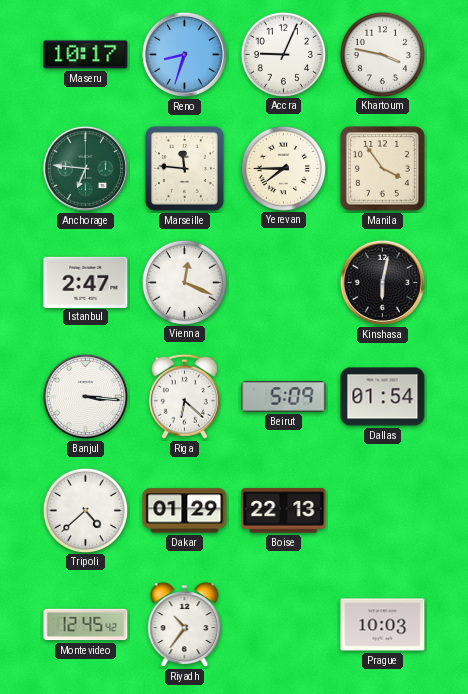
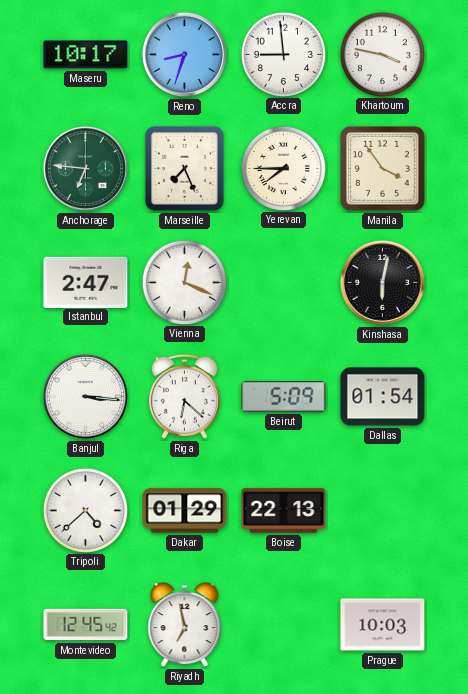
Accra: 9:04 -> 8:59
Marseille: 11:46 -> 7:26
Riyadh: 10:36 -> 6:58
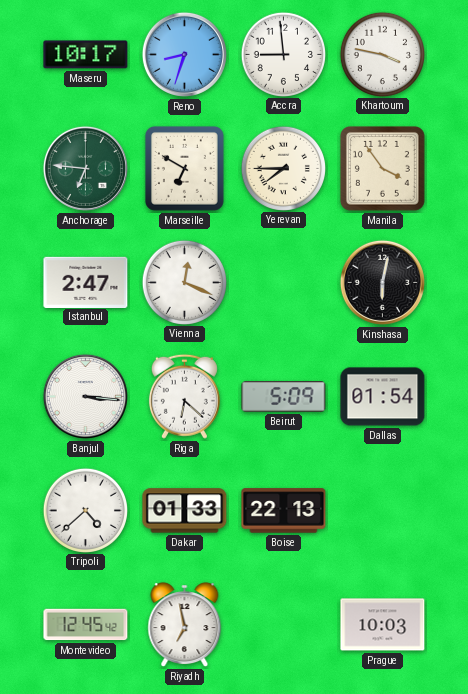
Marseille: 7:26 -> 6:50
Dakar: 01:29 -> 01:33
